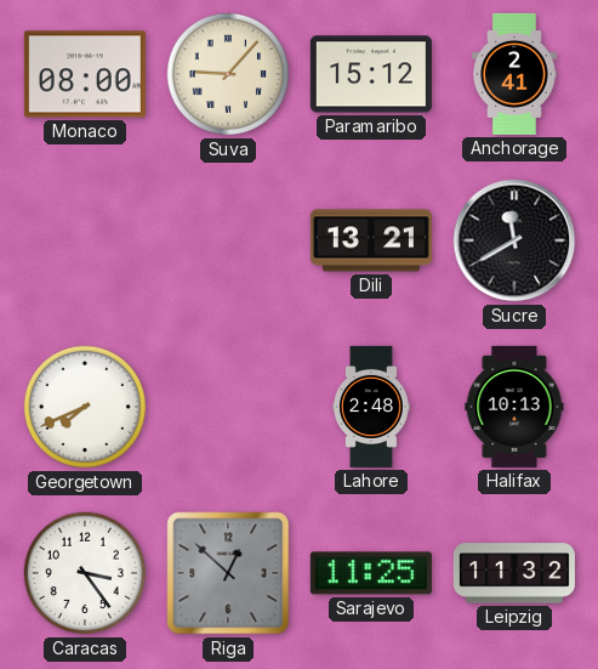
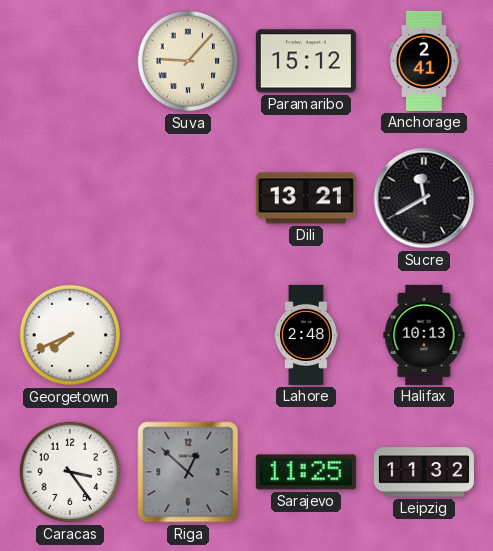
Monaco: 08:00 -> none
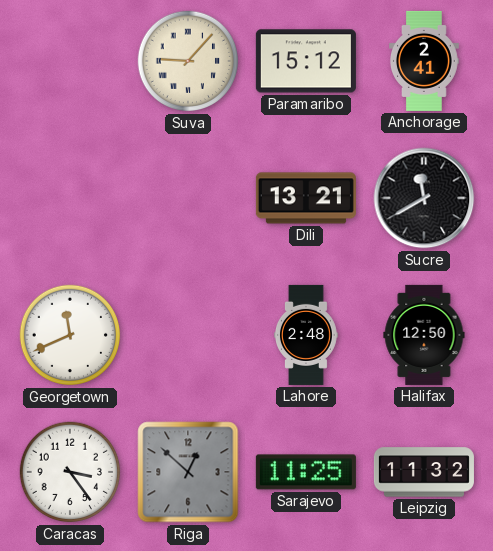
Georgetown: 7:41 -> 11:41
Halifax: 10:13 -> 12:50
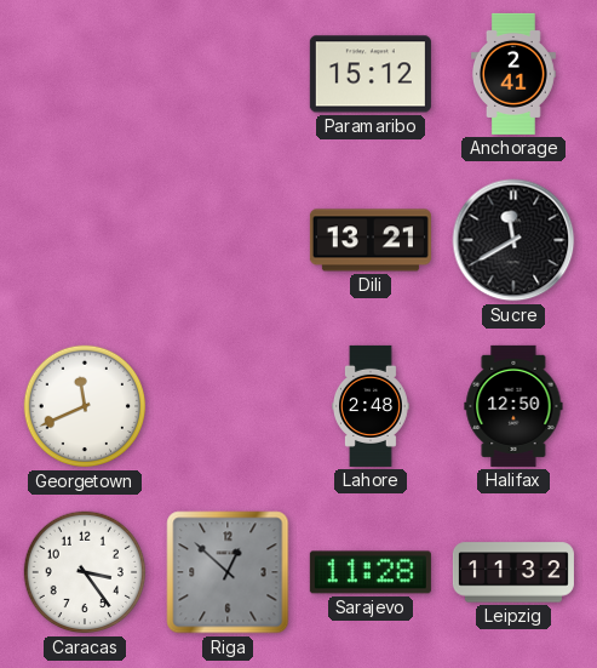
Suva: 9:07 -> none
Sarajevo: 11:25 -> 11:28
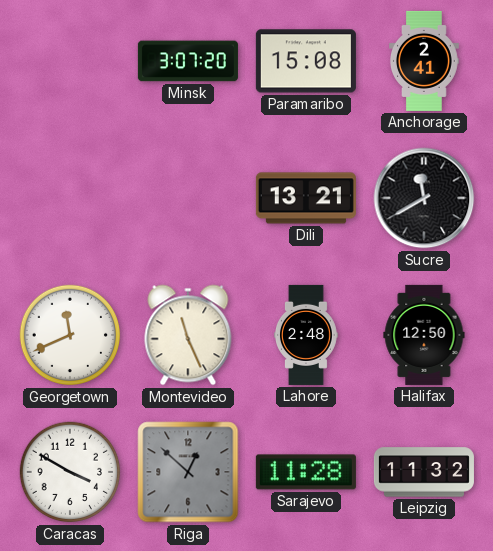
Minsk: none -> 3:07
Paramaribo: 15:12 -> 15:08
Montevideo: none -> 11:26
Caracas: 3:24 -> 3:50
